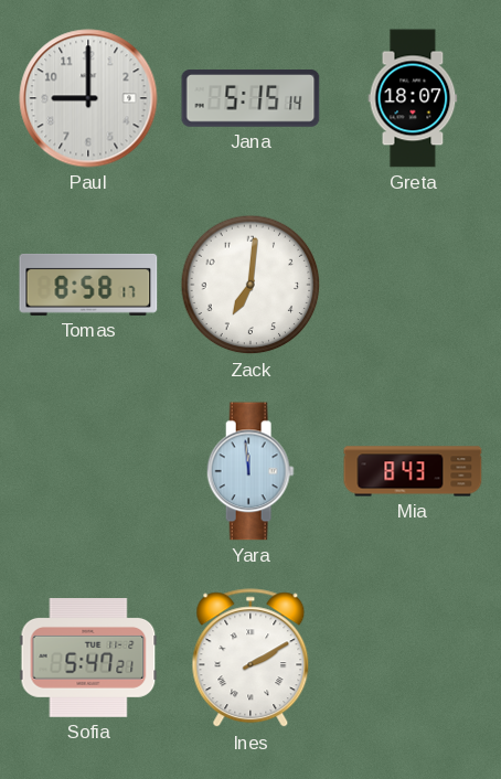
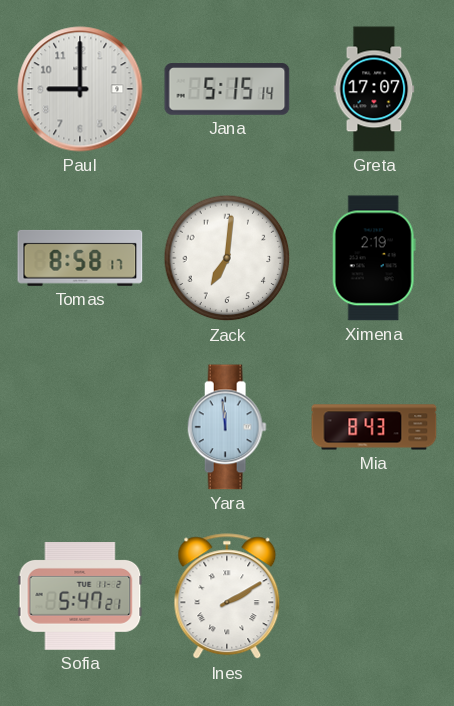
Greta: 18:07 -> 17:07
Ximena: none -> 2:19
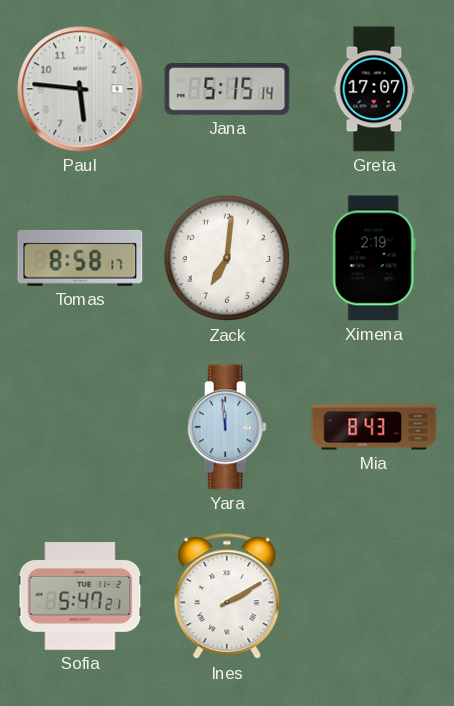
Paul: 9:00 -> 5:46
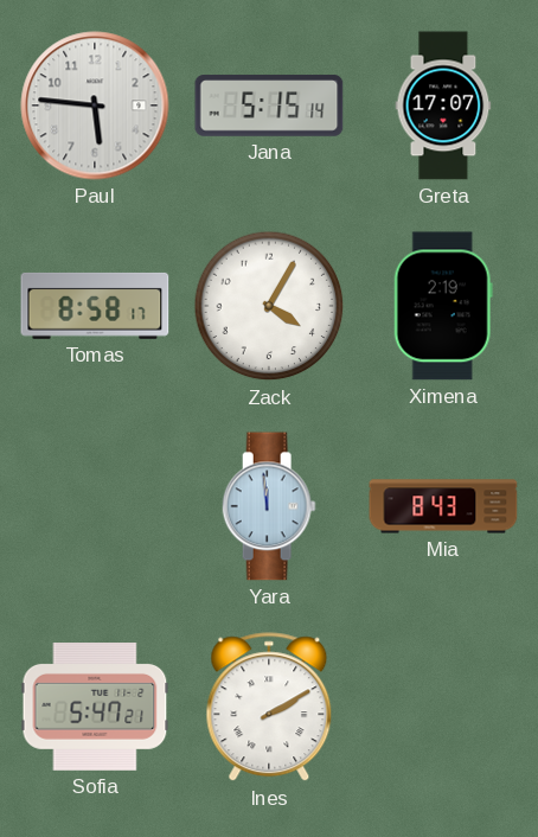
Zack: 7:01 -> 4:05
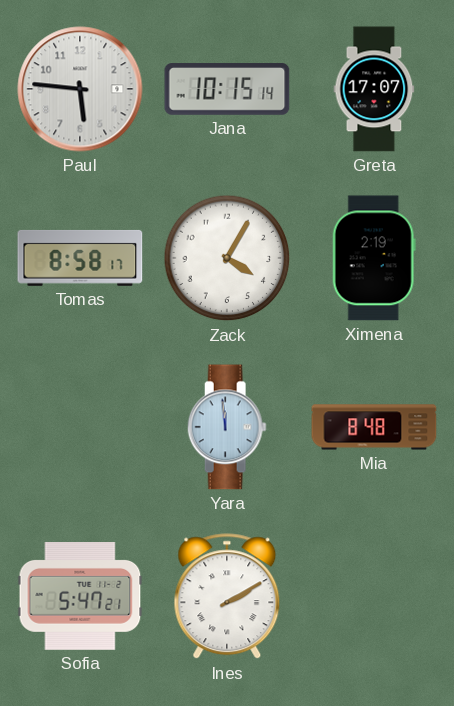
Jana: 5:15 -> 10:15
Mia: 8:43 -> 8:48
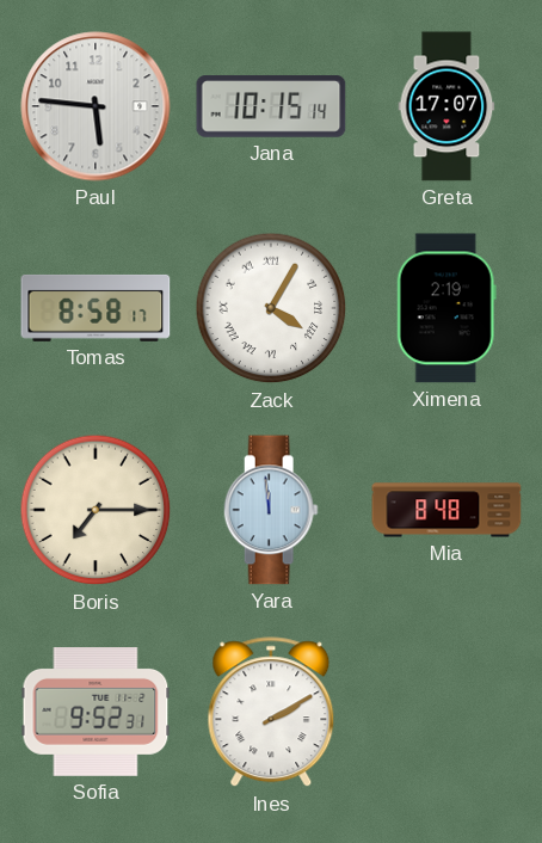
Zack numerals: Arabic -> Roman
Boris: none -> 7:15
Sofia: 5:47 -> 9:52
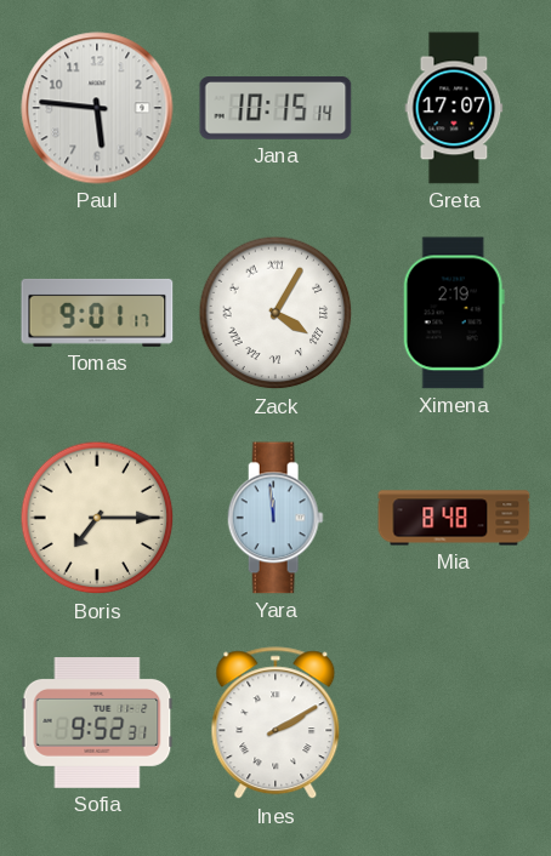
Tomas: 8:58 -> 9:01
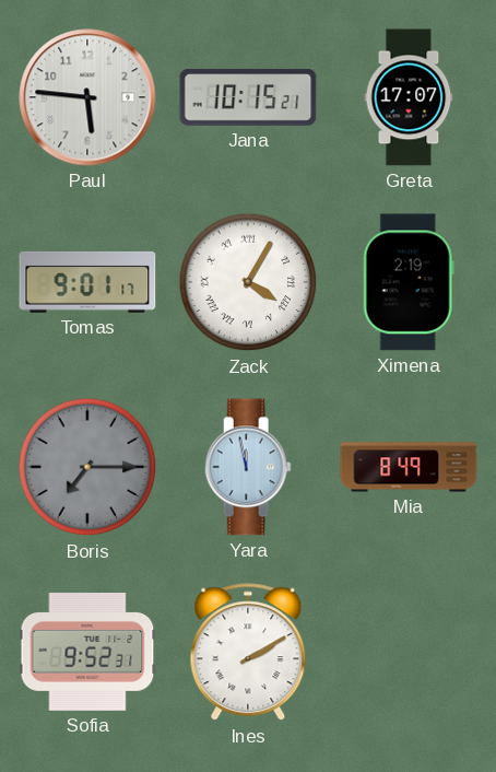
Jana: 10:15:14 -> 10:15:21
Boris dial: cream -> grey
Yara: 11:59 -> 11:58
Mia: 8:48 -> 8:49
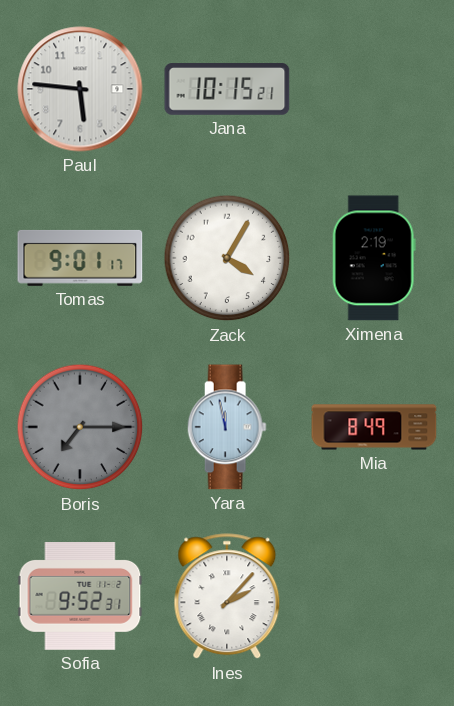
Greta: 17:07 -> none
Zack numerals: Roman -> Arabic
Ines: 2:10 -> 2:07
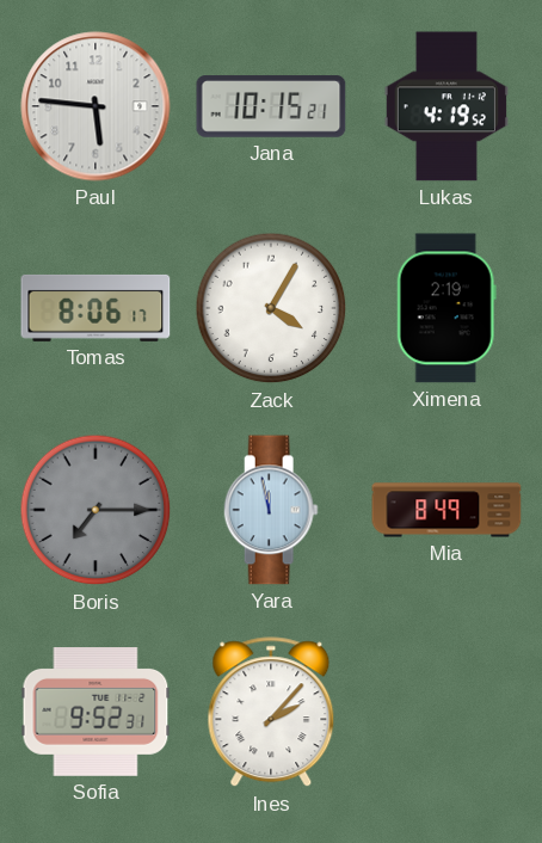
Lukas: none -> 4:19
Tomas: 9:01 -> 8:06
